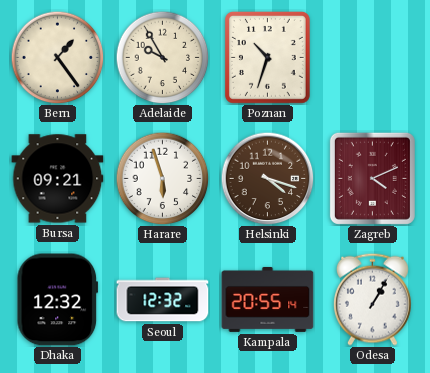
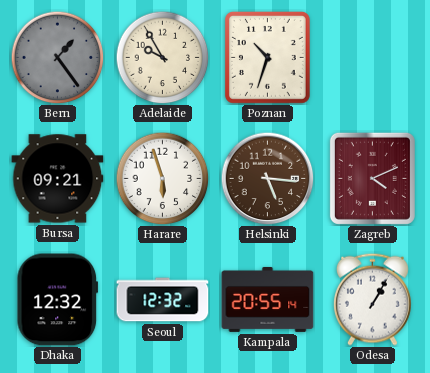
Bern dial: cream -> grey
Helsinki: 4:18 -> 5:16
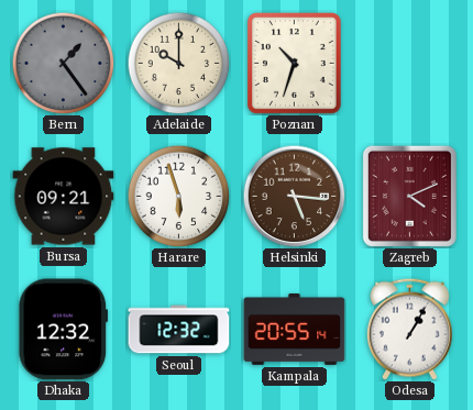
Adelaide: 9:55 -> 10:00
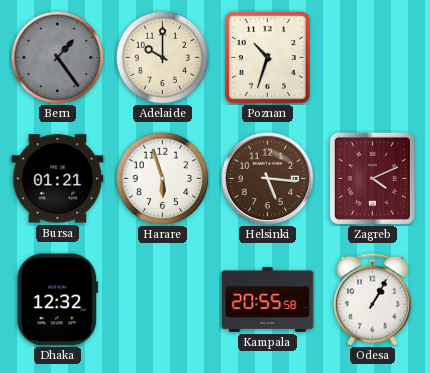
Bursa: 09:21 -> 01:21
Seoul: 12:32 -> none
Kampala: 20:55:14 -> 20:55:58
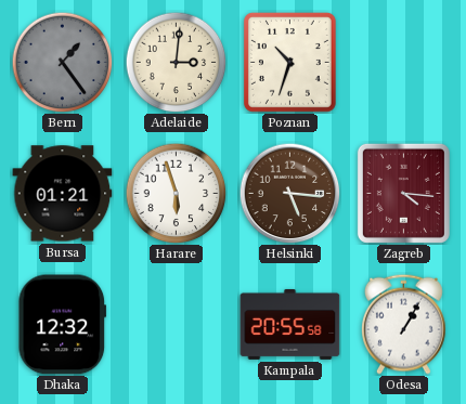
Adelaide: 10:00 -> 3:01
Zagreb: 4:11 -> 4:16
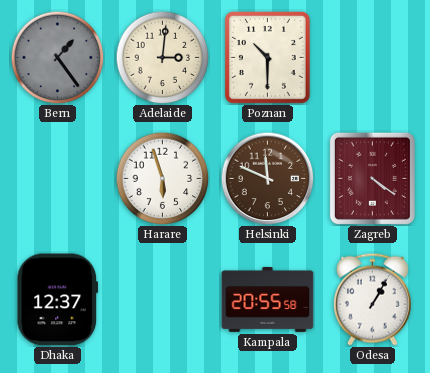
Poznan: 10:33 -> 10:30
Bursa: 01:21 -> none
Helsinki: 5:16 -> 11:49
Zagreb: 4:16 -> 4:21
Dhaka: 12:32 -> 12:37
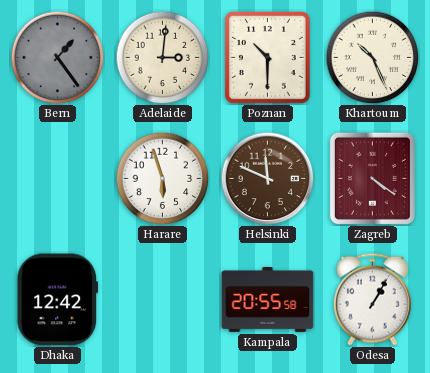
Khartoum: none -> 10:26
Dhaka: 12:37 -> 12:42
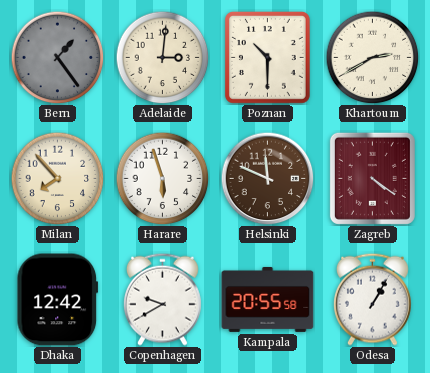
Khartoum: 10:26 -> 2:40
Milan: none -> 7:53
Copenhagen: none -> 9:40
